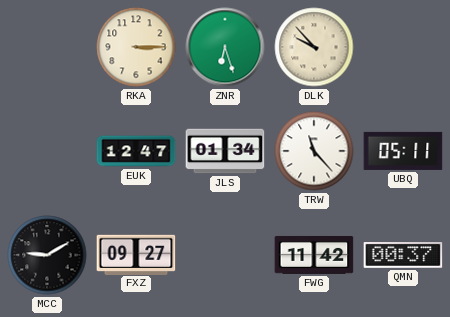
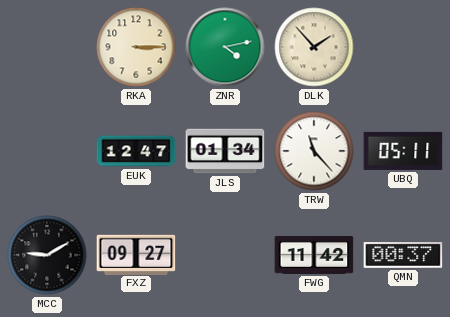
ZNR: 6:27 -> 4:13
DLK: 9:53 -> 1:53
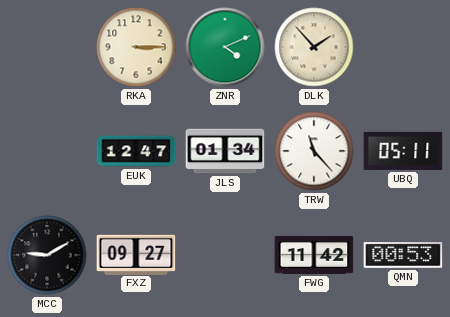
ZNR: 4:13 -> 4:11
QMN: 00:37 -> 00:53
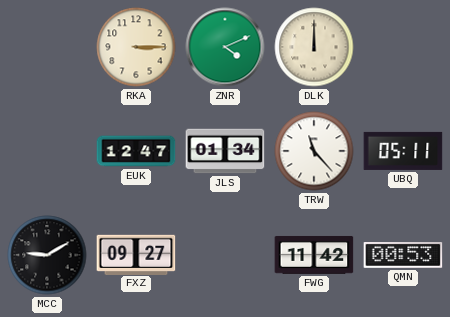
DLK: 1:53 -> 12:00
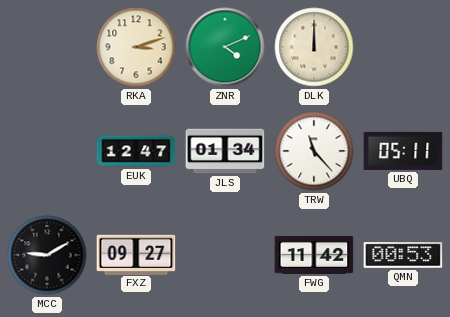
RKA: 3:15 -> 3:12
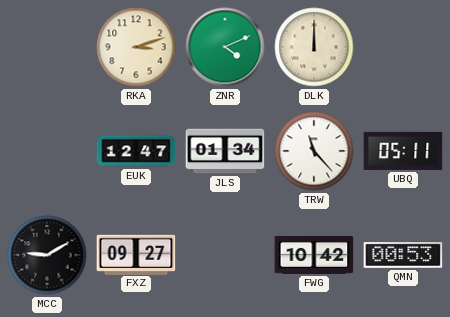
FWG: 11:42 -> 10:42
